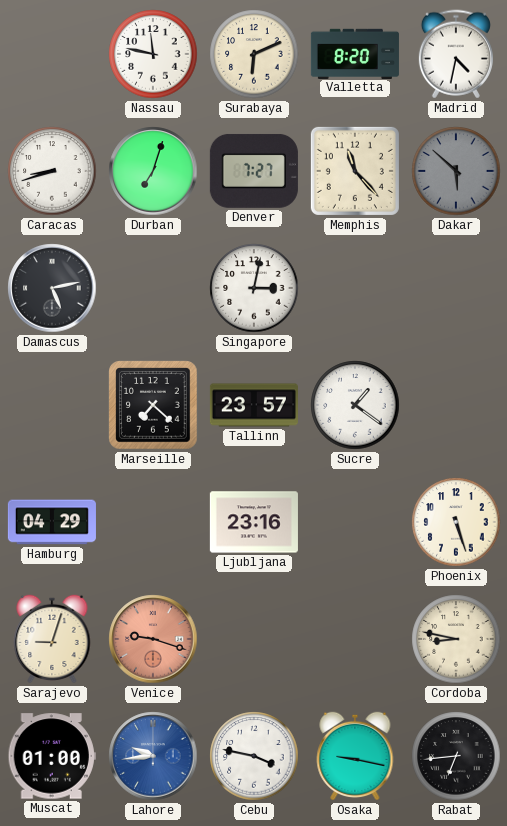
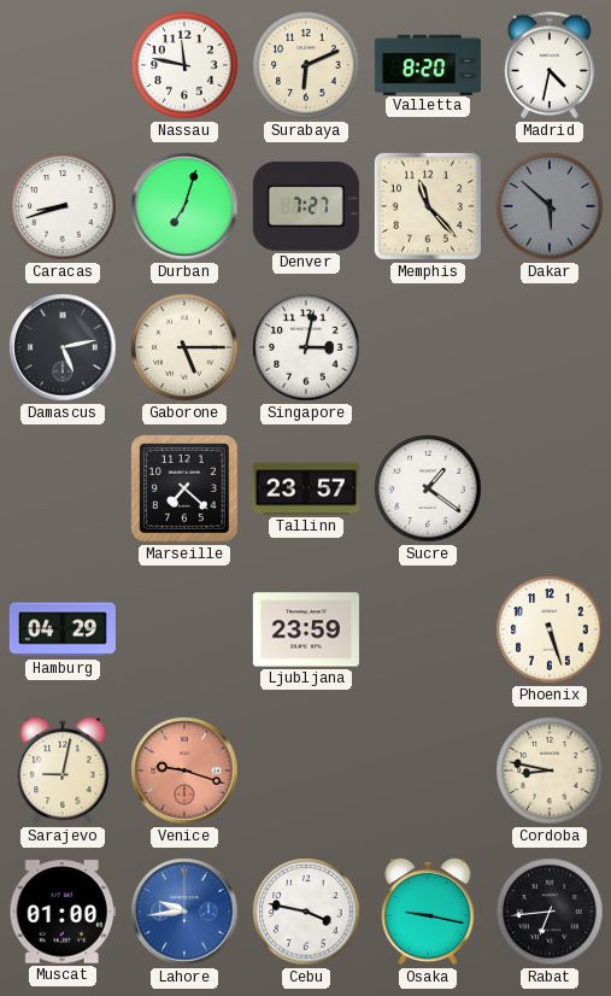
Gaborone: none -> 5:15
Ljubljana: 23:16 -> 23:59
Sarajevo: 9:03 -> 9:02
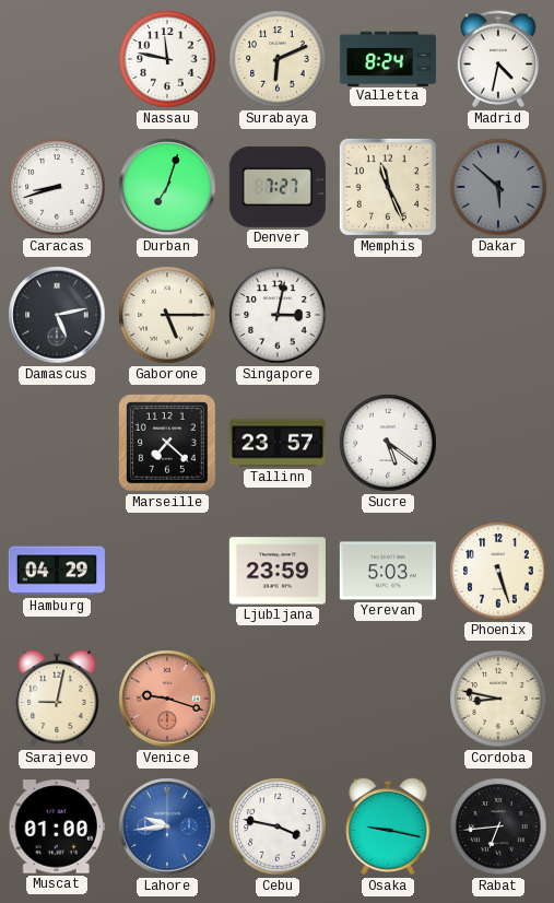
Valletta: 8:20 -> 8:24
Memphis: 11:23 -> 11:26
Sucre: 1:21 -> 5:21
Yerevan: none -> 5:03
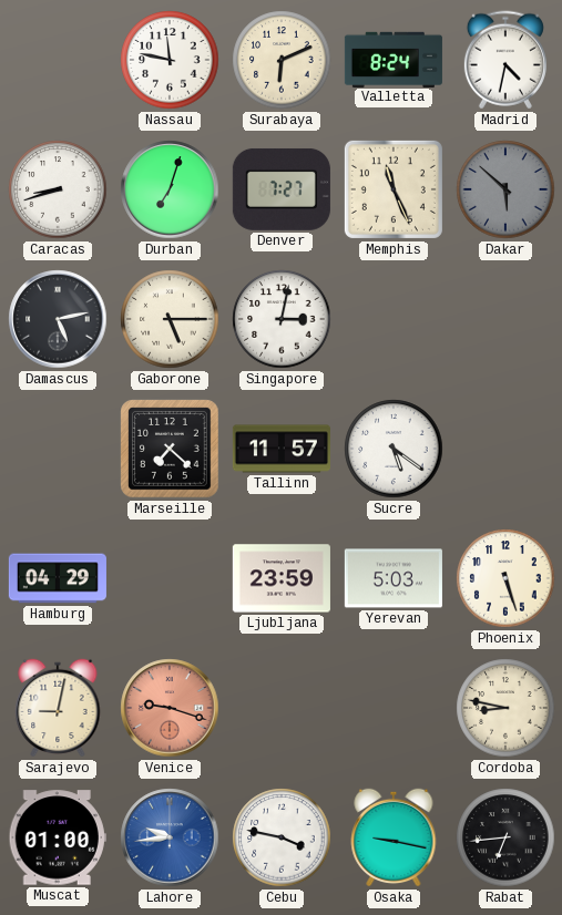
Tallinn: 23:57 -> 11:57
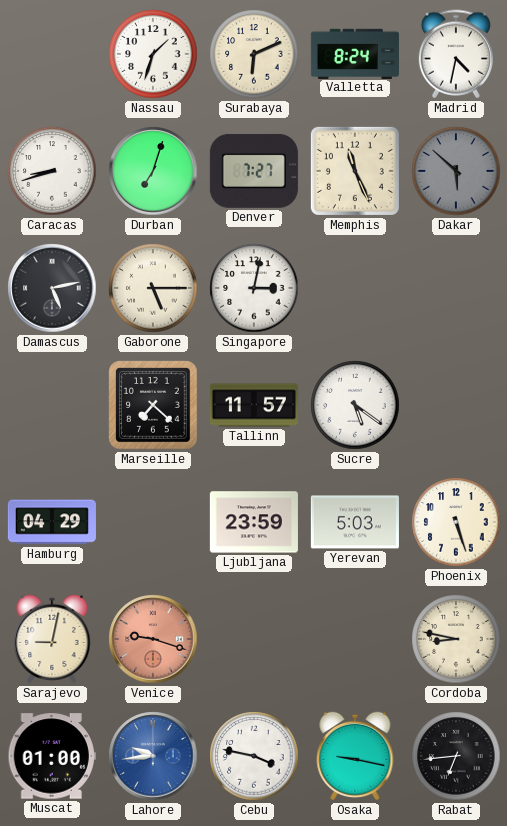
Nassau: 11:47 -> 1:33
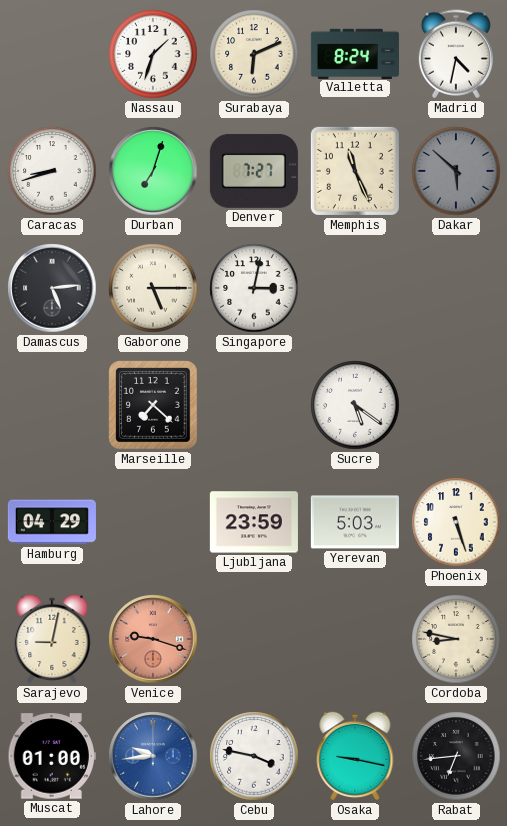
Damascus: 5:13 -> 5:14
Tallinn: 11:57 -> none
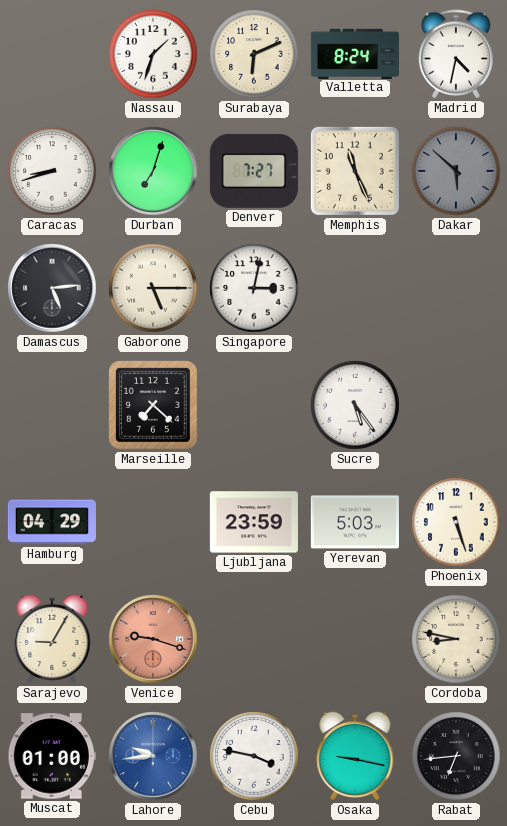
Sucre: 5:21 -> 5:24
Sarajevo: 9:02 -> 9:05
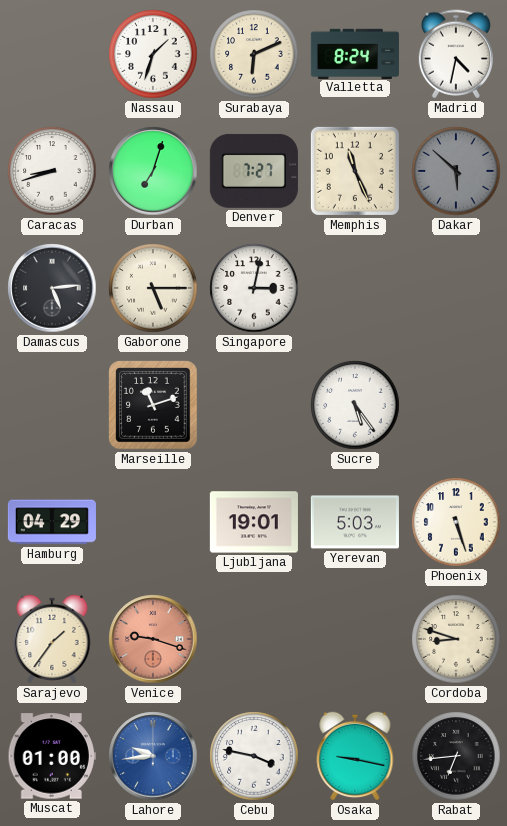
Marseille: 7:22 -> 11:12
Ljubljana: 23:59 -> 19:01
Sarajevo: 9:05 -> 1:36
Cordoba: 8:47 -> 8:48
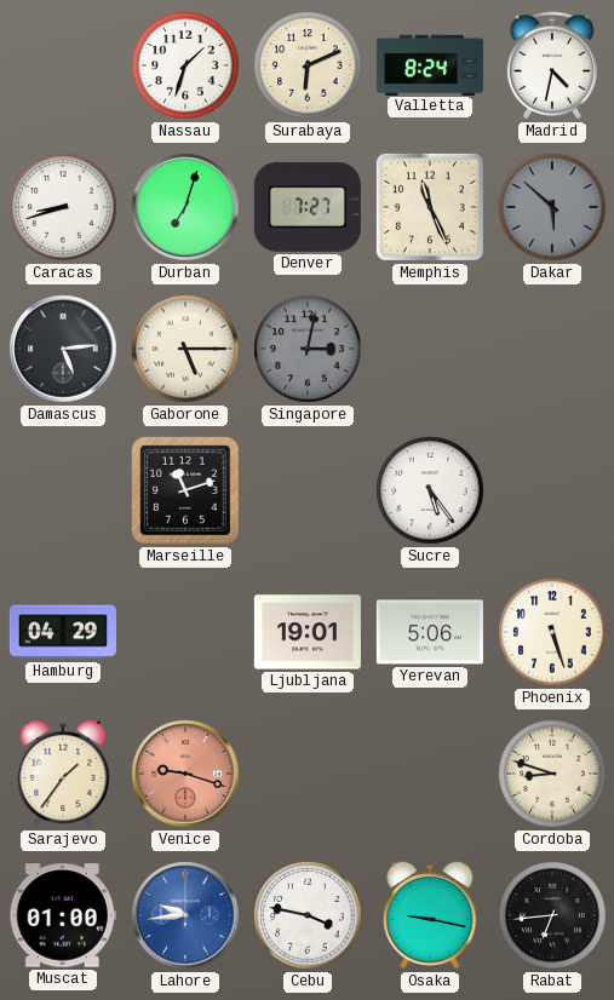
Singapore dial: white -> grey
Yerevan: 5:03 -> 5:06
